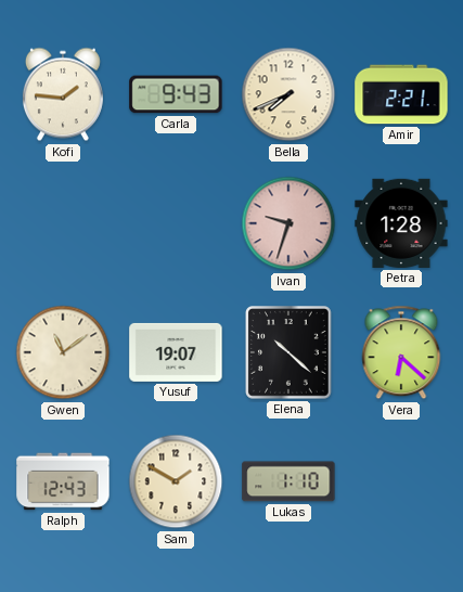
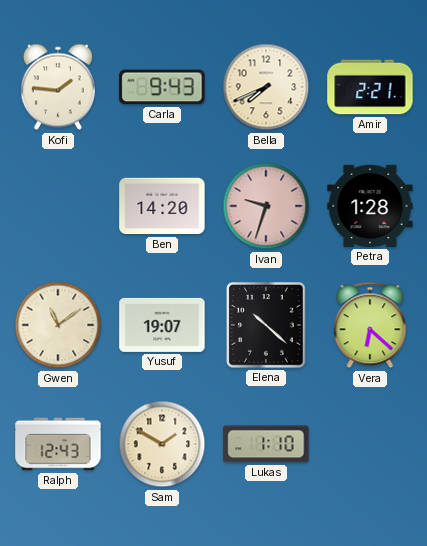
Ben: none -> 14:20
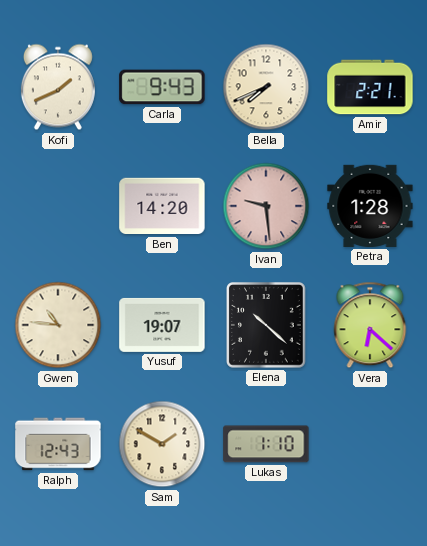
Kofi: 1:46 -> 1:41
Ivan: 9:33 -> 9:29
Gwen: 11:09 -> 10:46
